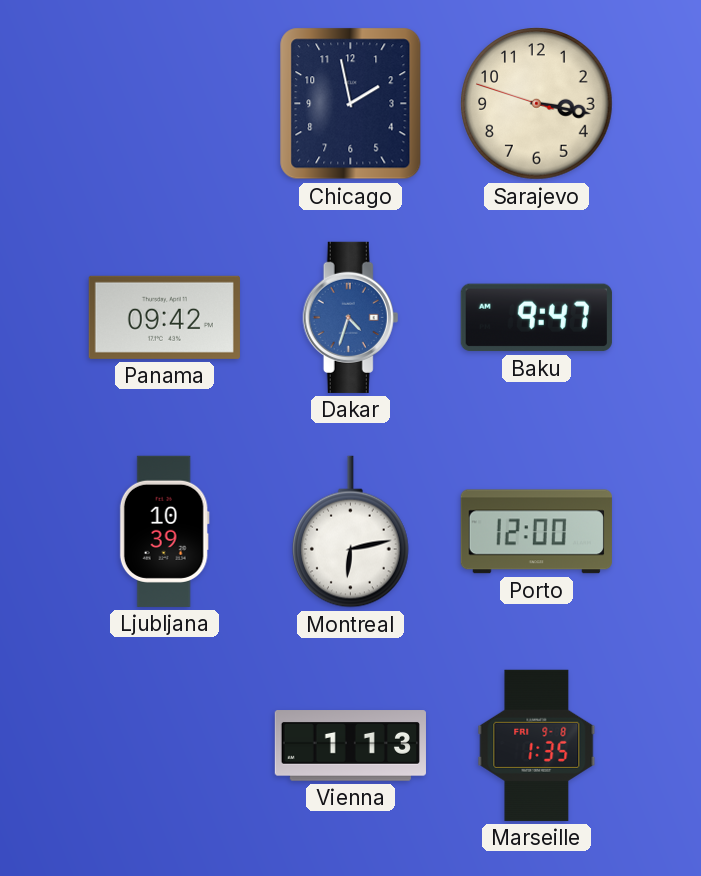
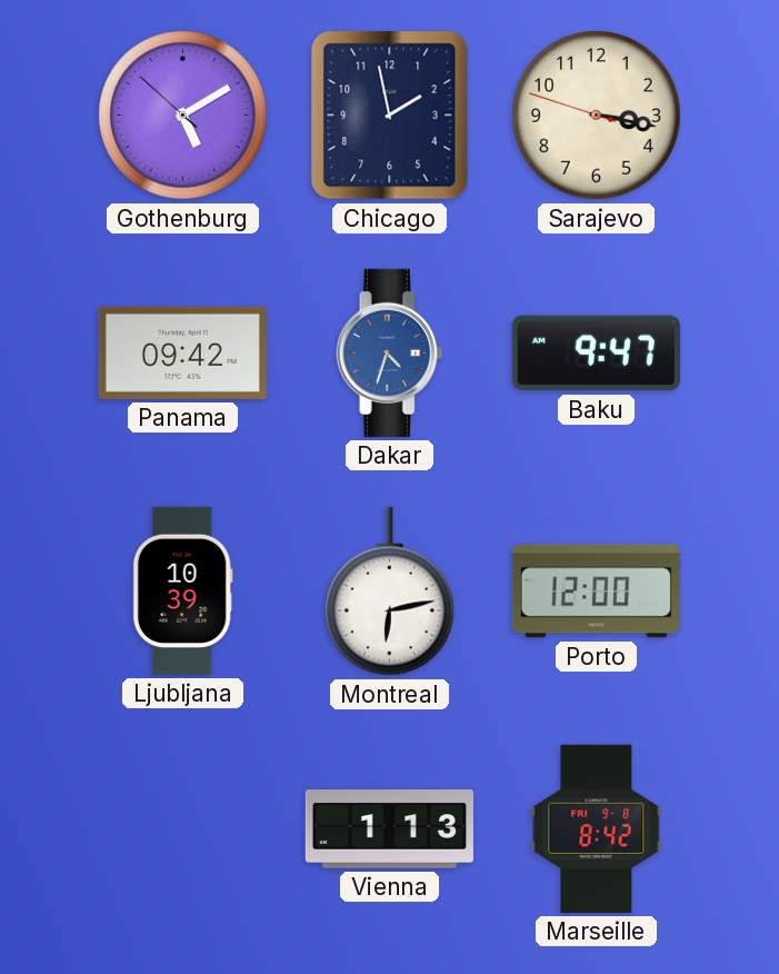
Gothenburg: none -> 5:09
Marseille: 1:35 -> 8:42
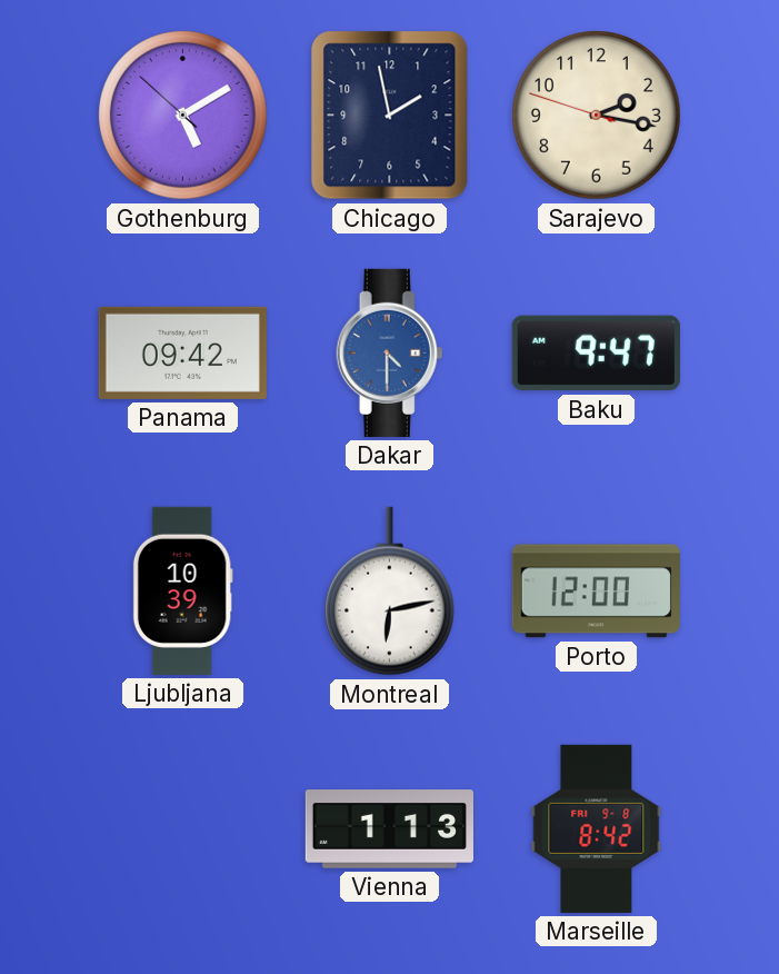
Sarajevo: 3:16 -> 2:16
Dakar: 4:33 -> 4:30
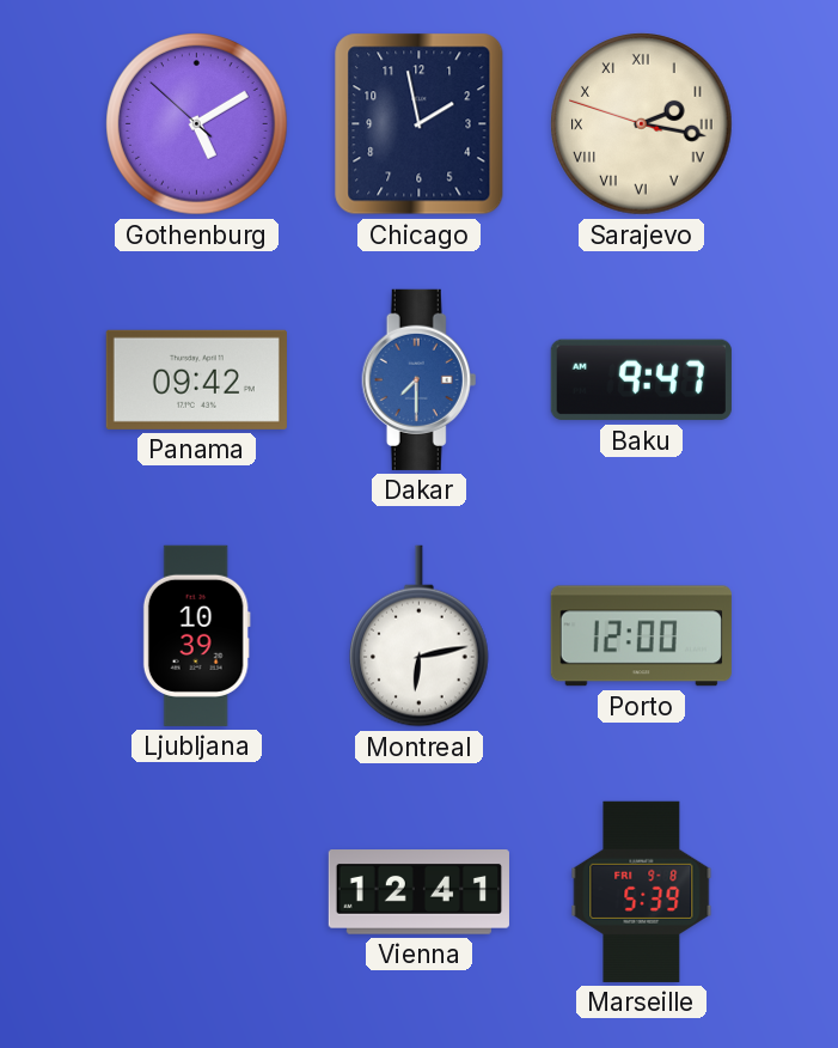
Sarajevo numerals: Arabic -> Roman
Dakar: 4:30 -> 7:30
Vienna: 1:13 -> 12:41
Marseille: 8:42 -> 5:39
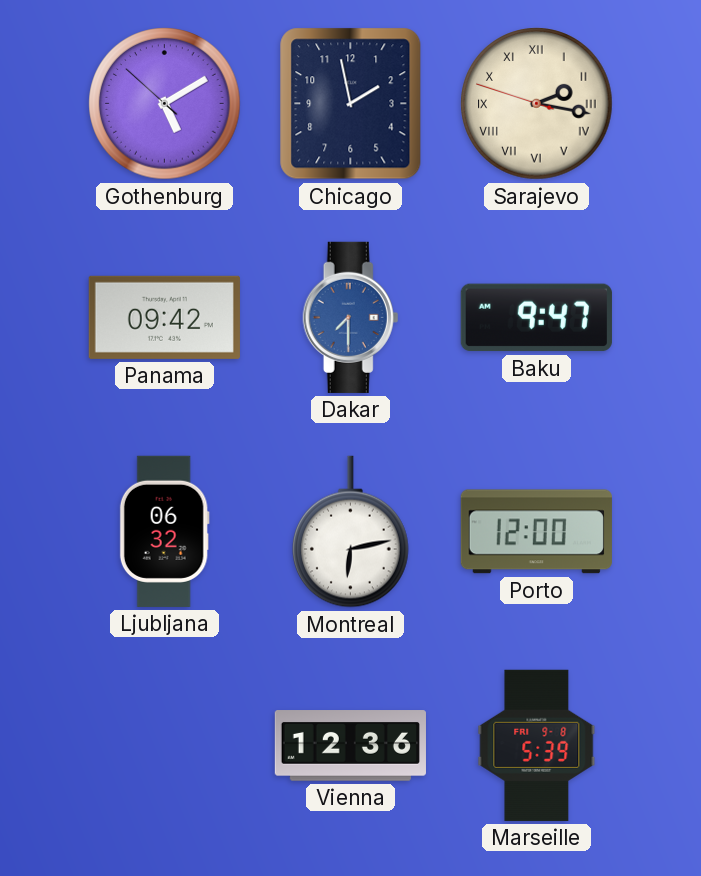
Ljubljana: 10:39 -> 06:32
Vienna: 12:41 -> 12:36
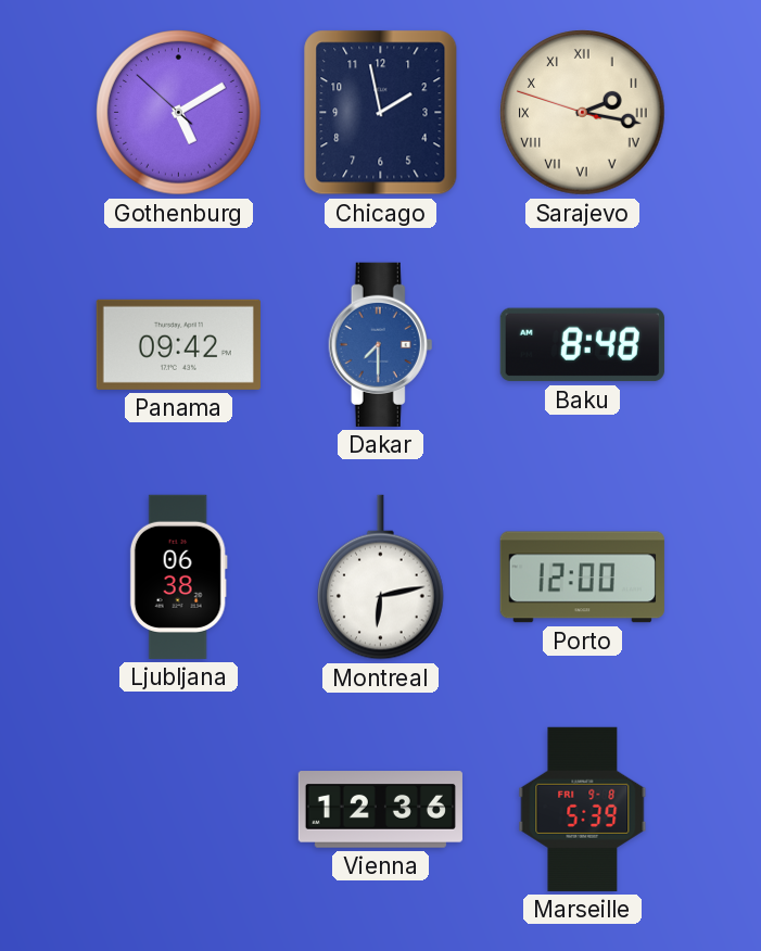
Baku: 9:47 -> 8:48
Ljubljana: 06:32 -> 06:38
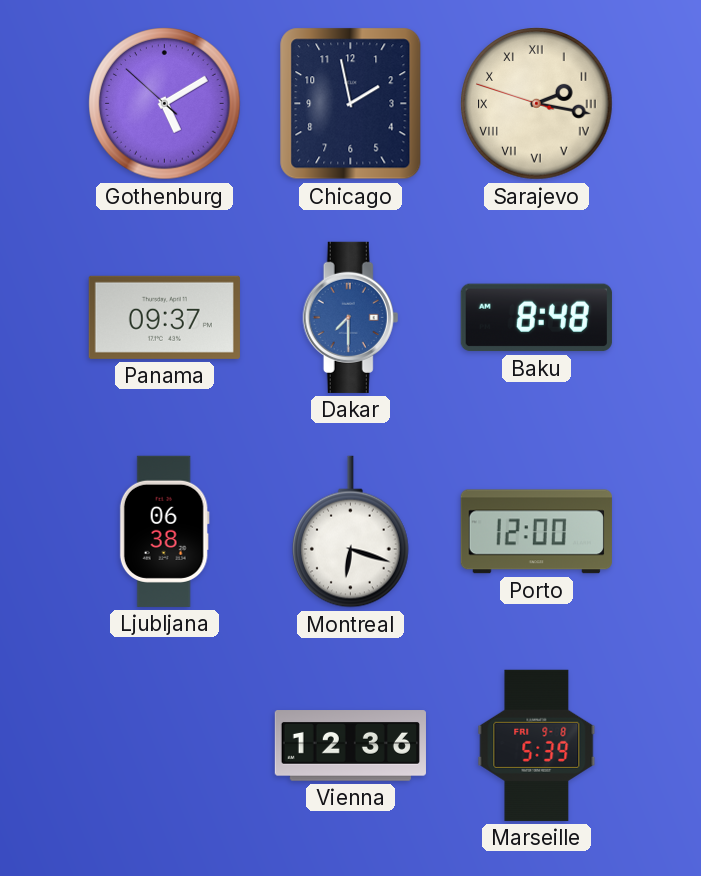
Panama: 09:42 -> 09:37
Montreal: 6:13 -> 6:18
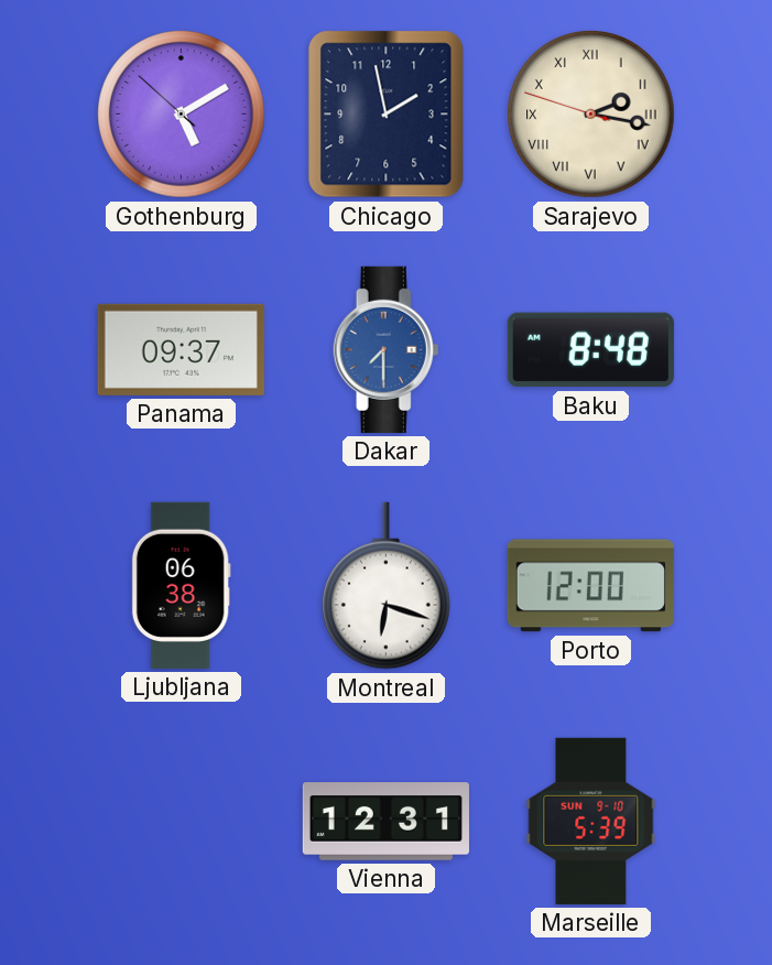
Vienna: 12:36 -> 12:31
Marseille date: FRI 9-8 -> SUN 9-10
